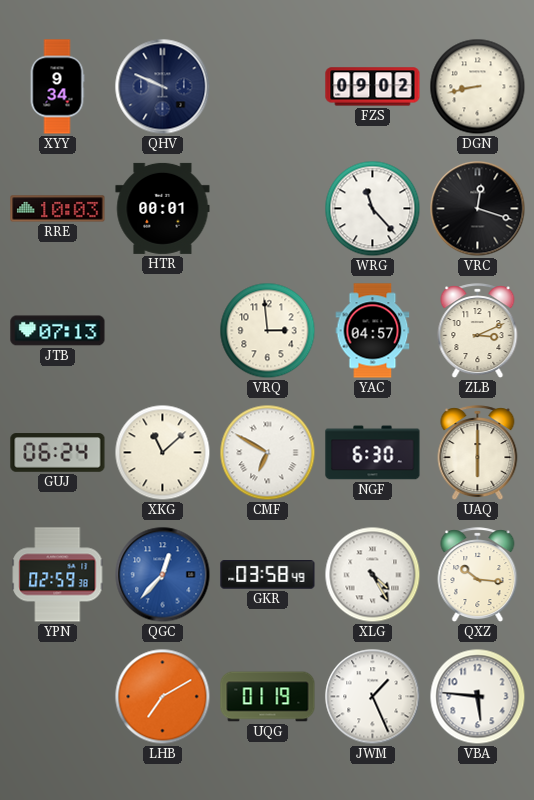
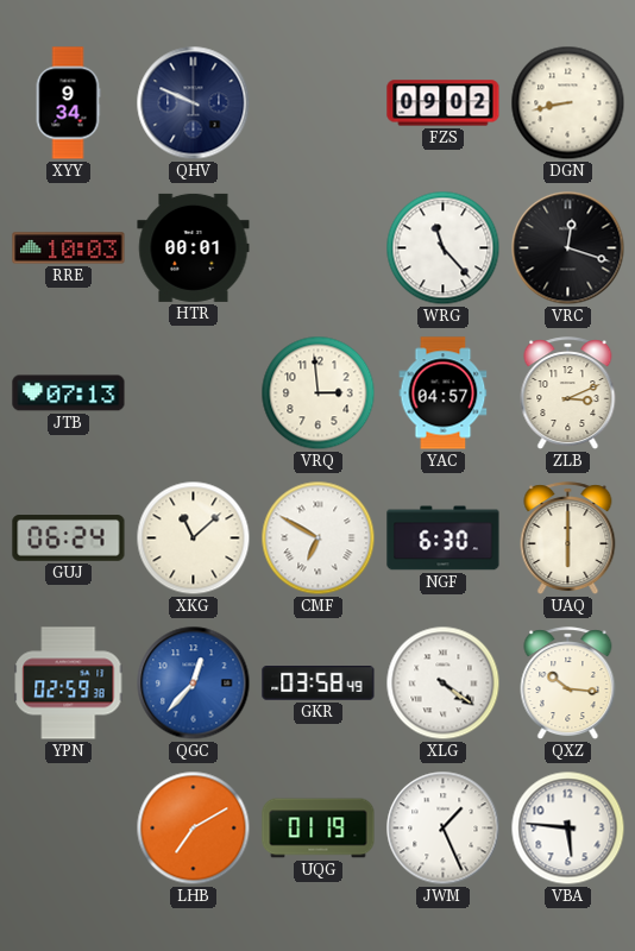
XLG: 4:25 -> 4:21
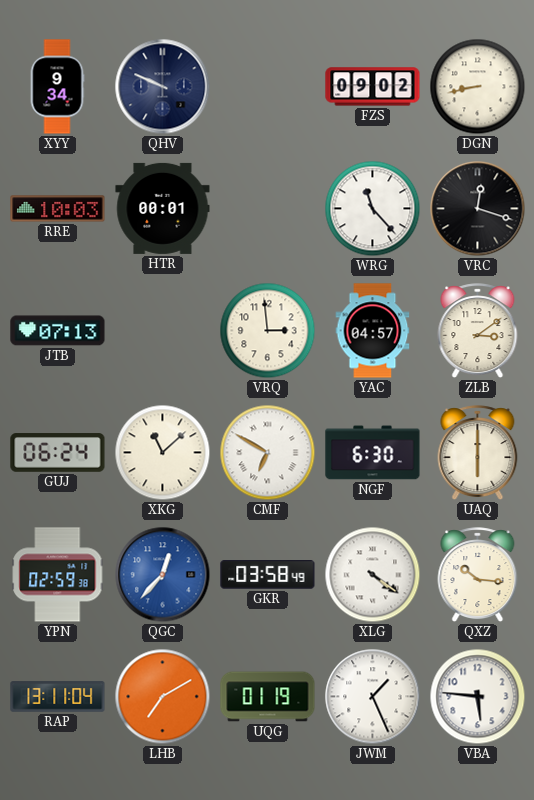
ZLB: 3:11 -> 3:09
RAP: none -> 13:11
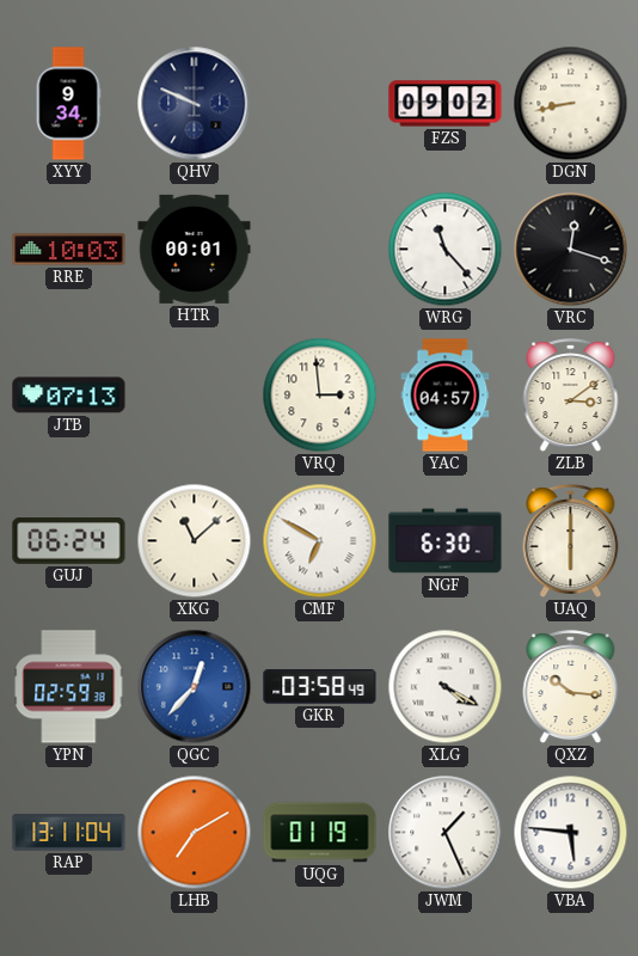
XLG: 4:21 -> 4:20
